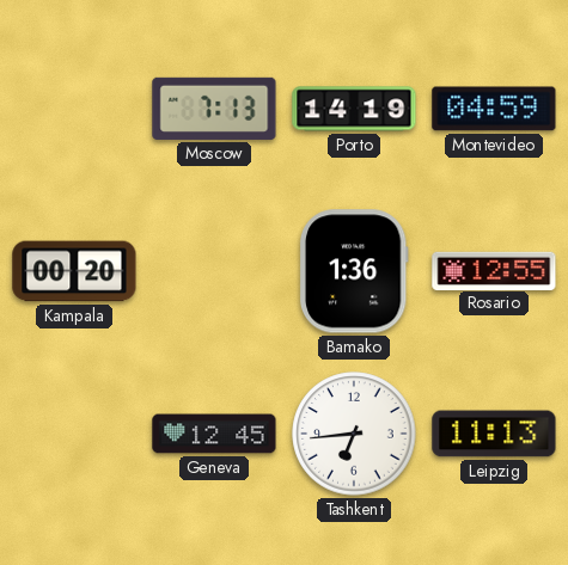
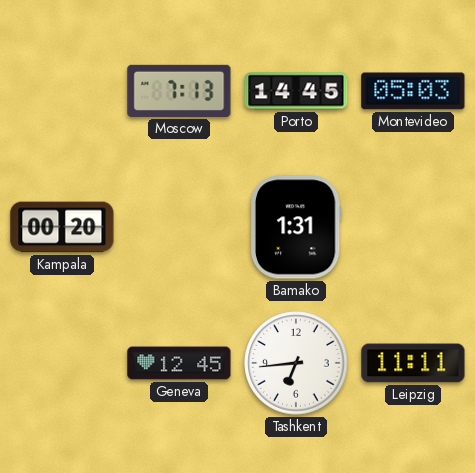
Porto: 14:19 -> 14:45
Montevideo: 04:59 -> 05:03
Bamako: 1:36 -> 1:31
Rosario: 12:55 -> none
Leipzig: 11:13 -> 11:11
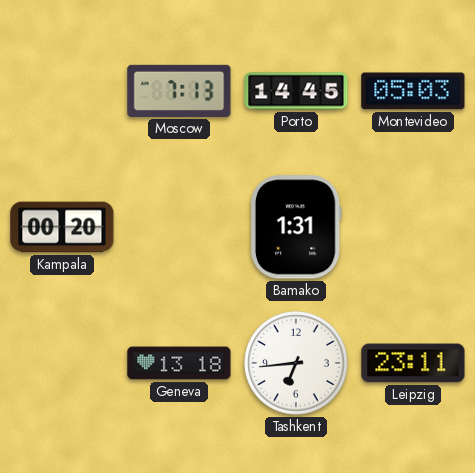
Geneva: 12:45 -> 13:18
Leipzig: 11:11 -> 23:11
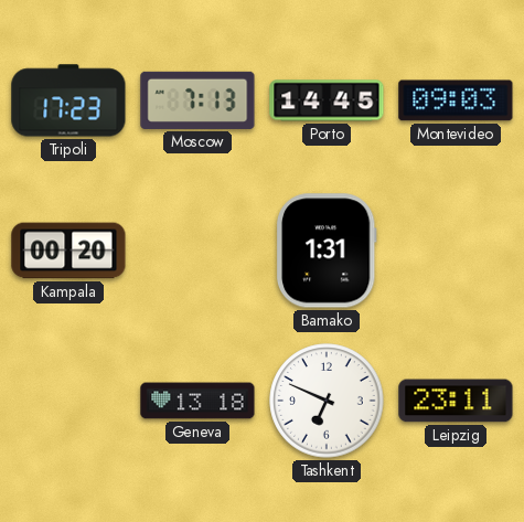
Tripoli: none -> 17:23
Montevideo: 05:03 -> 09:03
Tashkent: 6:44 -> 6:49
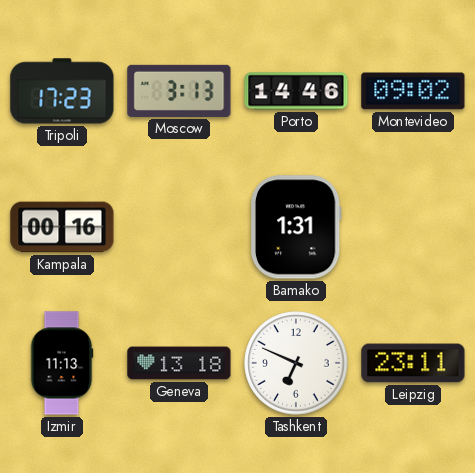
Moscow: 7:13 -> 3:13
Porto: 14:45 -> 14:46
Montevideo: 09:03 -> 09:02
Kampala: 00:20 -> 00:16
Izmir: none -> 11:13
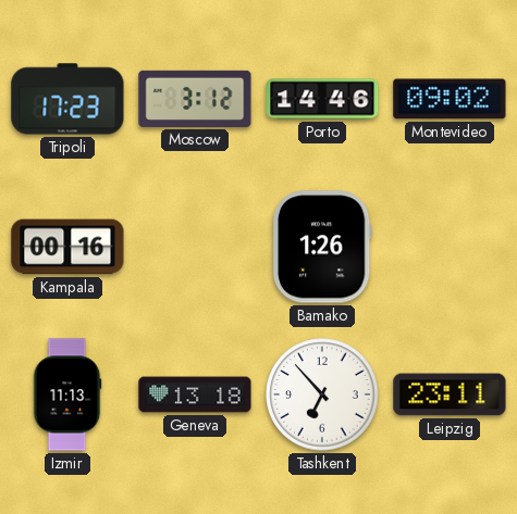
Moscow: 3:13 -> 3:12
Bamako: 1:31 -> 1:26
Tashkent: 6:49 -> 6:53
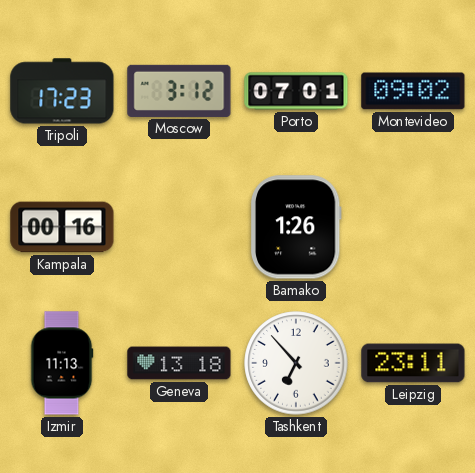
Porto: 14:46 -> 07:01
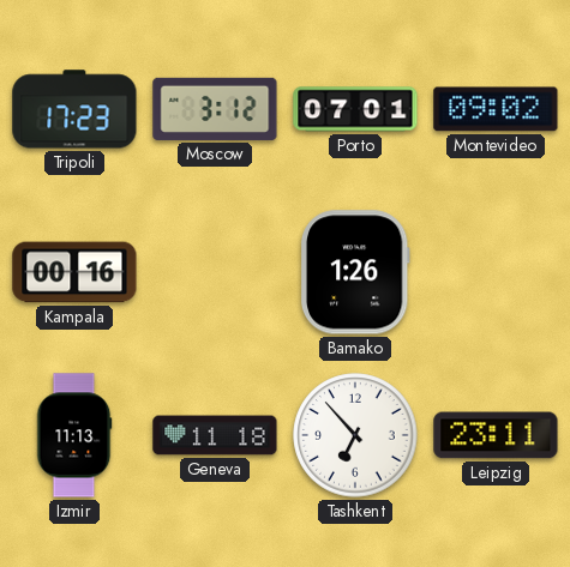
Geneva: 13:18 -> 11:18
